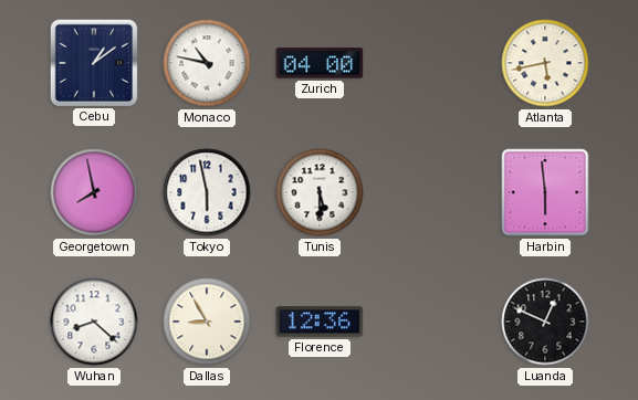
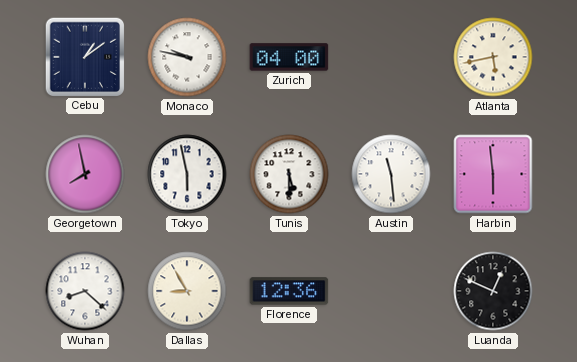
Monaco: 10:47 -> 9:47
Austin: none -> 11:29
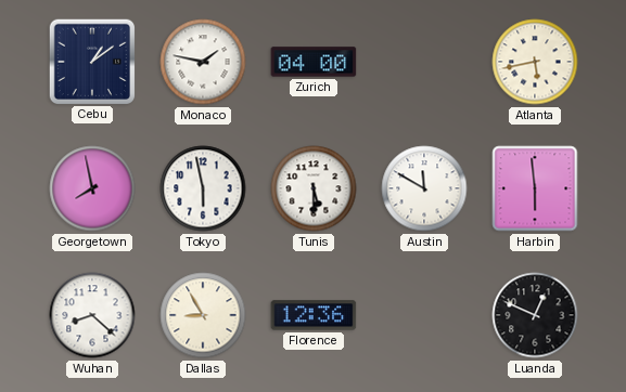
Monaco: 9:47 -> 1:47
Austin: 11:29 -> 11:50
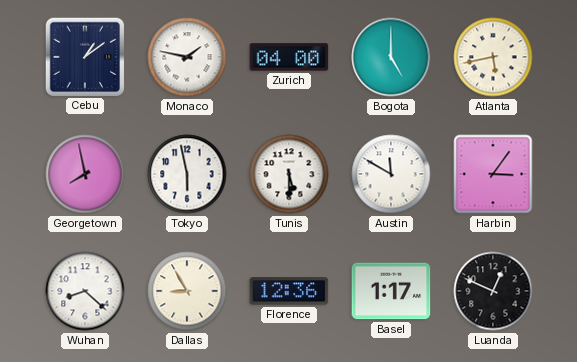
Bogota: none -> 5:00
Harbin: 5:59 -> 3:06
Basel: none -> 1:17
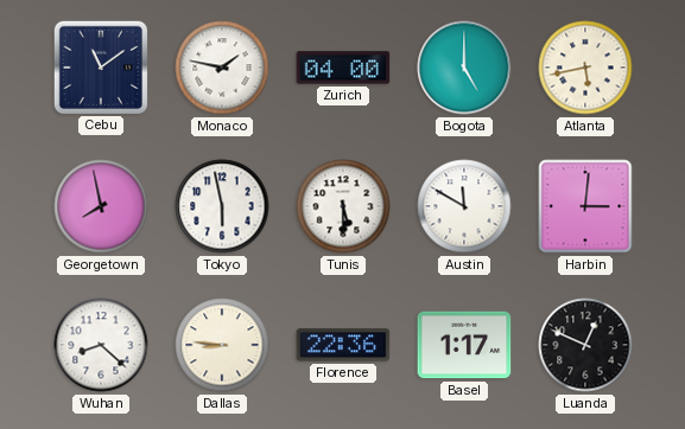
Cebu: 1:09 -> 11:09
Harbin: 3:06 -> 3:01
Dallas: 8:55 -> 8:46
Florence: 12:36 -> 22:36
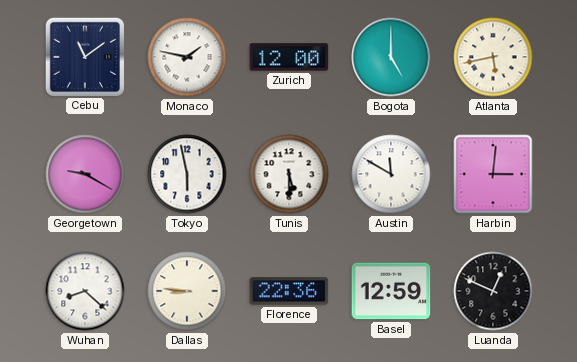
Zurich: 04:00 -> 12:00
Georgetown: 7:58 -> 9:20
Basel: 1:17 -> 12:59
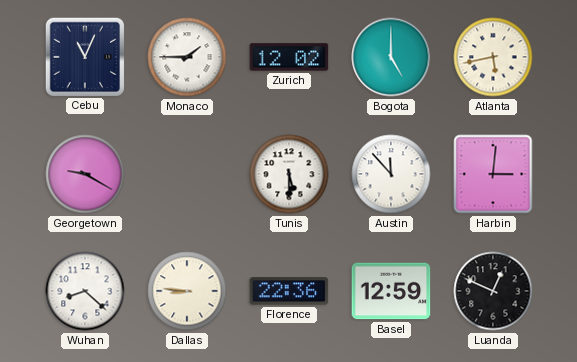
Cebu: 11:09 -> 11:04
Monaco: 1:47 -> 1:45
Zurich: 12:00 -> 12:02
Tokyo: 5:58 -> none
Austin: 11:50 -> 11:53
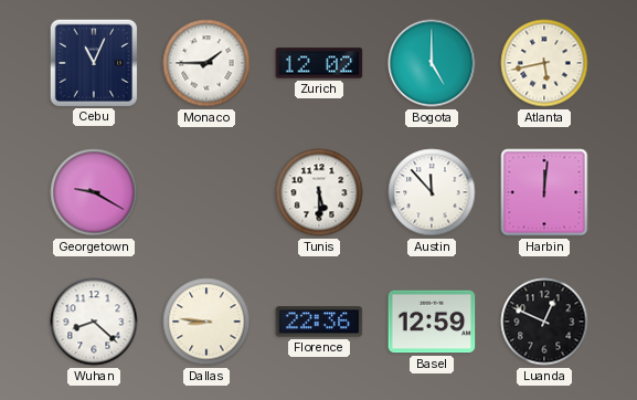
Harbin: 3:01 -> 12:01
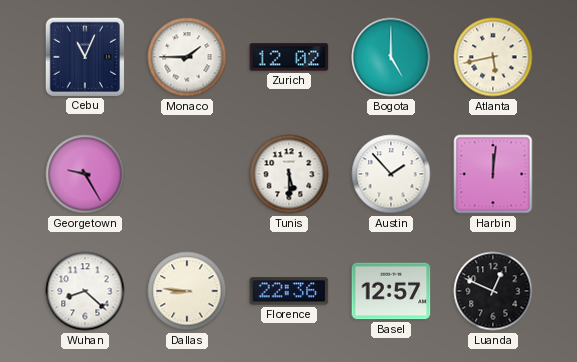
Georgetown: 9:20 -> 9:25
Austin: 11:53 -> 1:53
Basel: 12:59 -> 12:57
